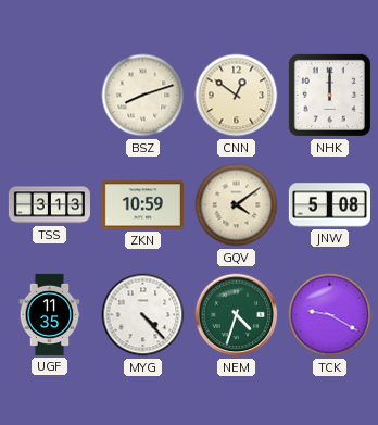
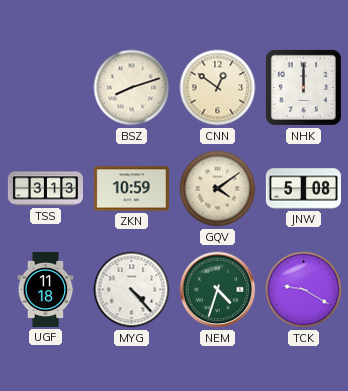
UGF: 11:35 -> 11:18
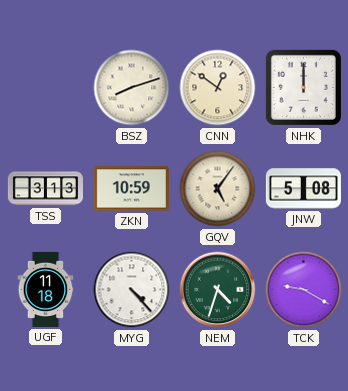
GQV: 4:09 -> 5:06
